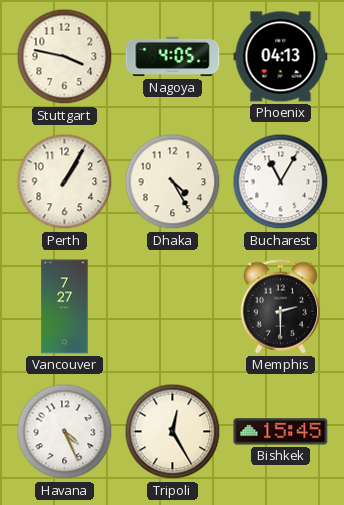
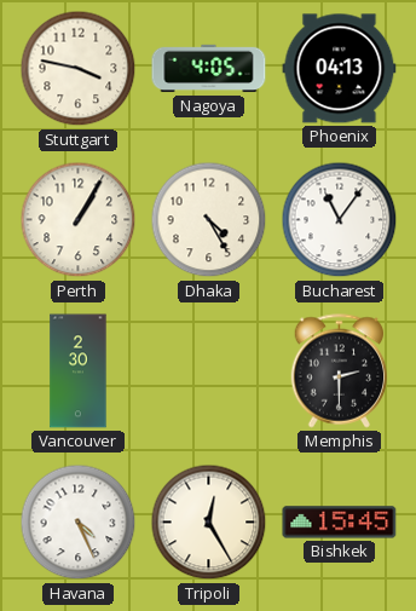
Bucharest: 11:05 -> 11:06
Vancouver: 7:27 -> 2:30
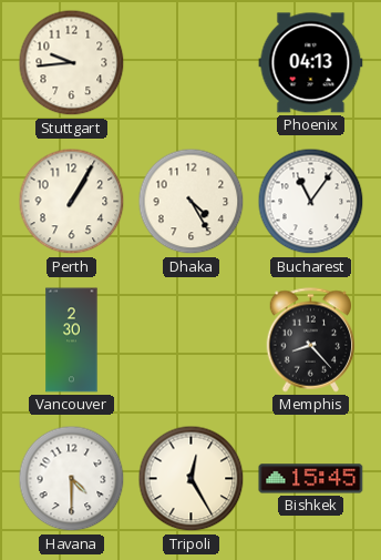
Stuttgart: 3:47 -> 9:44
Nagoya: 4:05 -> none
Memphis: 2:30 -> 8:23
Havana: 4:26 -> 4:30
